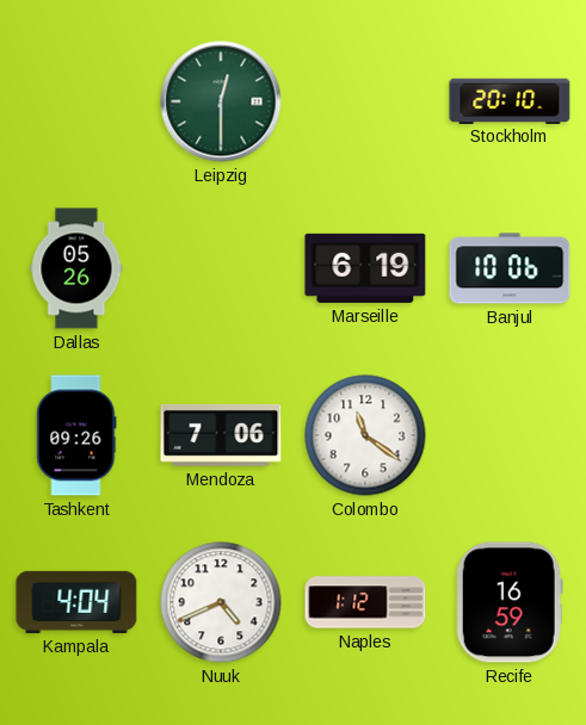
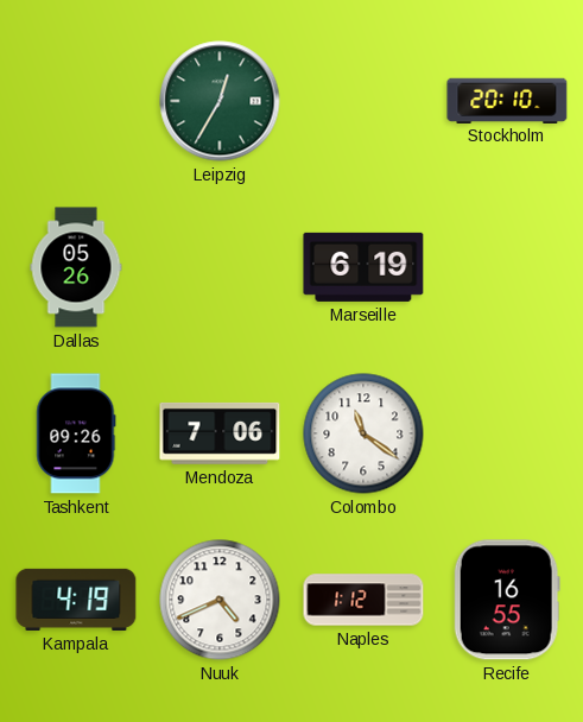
Leipzig: 12:30 -> 12:35
Banjul: 10:06 -> none
Kampala: 4:04 -> 4:19
Recife: 16:59 -> 16:55
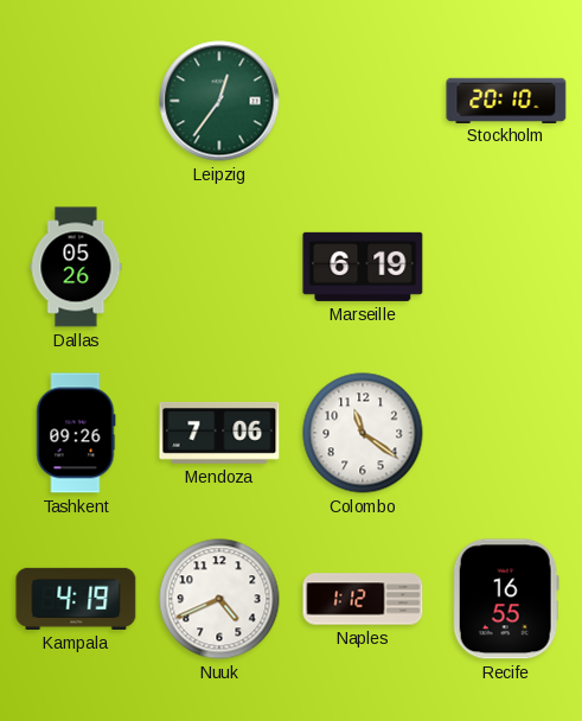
Leipzig: 12:35 -> 12:36
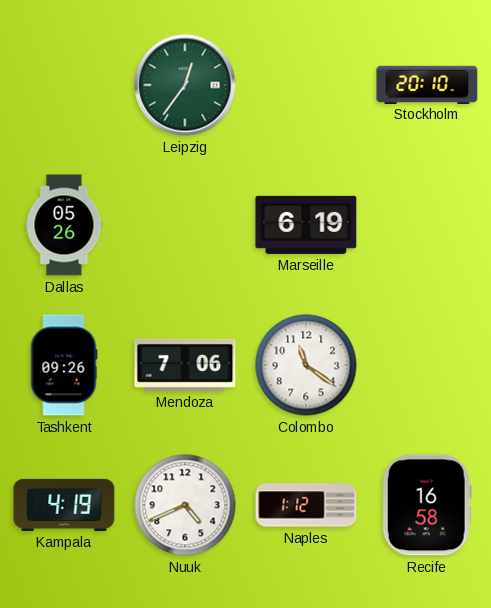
Recife: 16:55 -> 16:58
